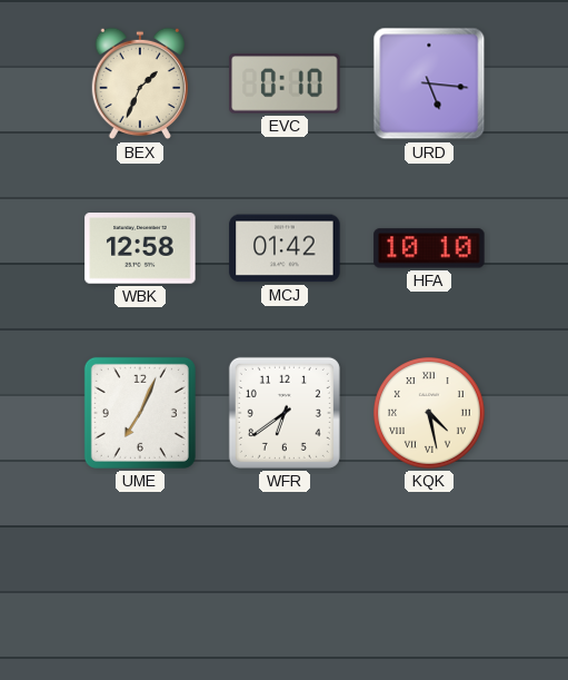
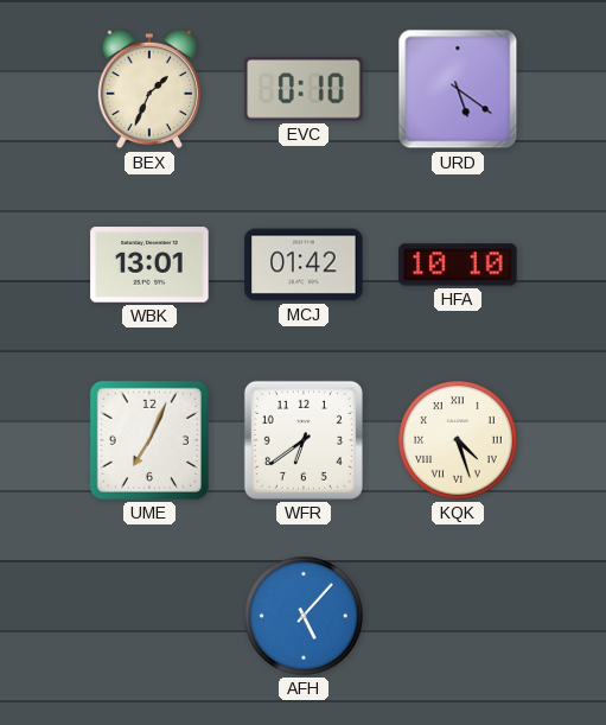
URD: 5:16 -> 5:21
WBK: 12:58 -> 13:01
KQK: 4:28 -> 4:27
AFH: none -> 5:07
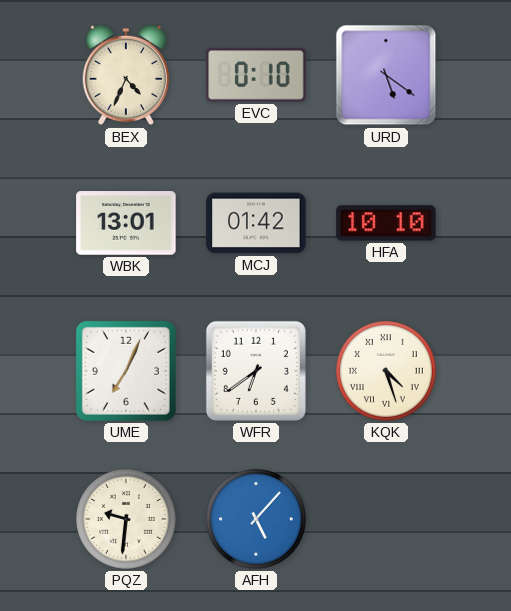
BEX: 1:34 -> 4:34
PQZ: none -> 9:31
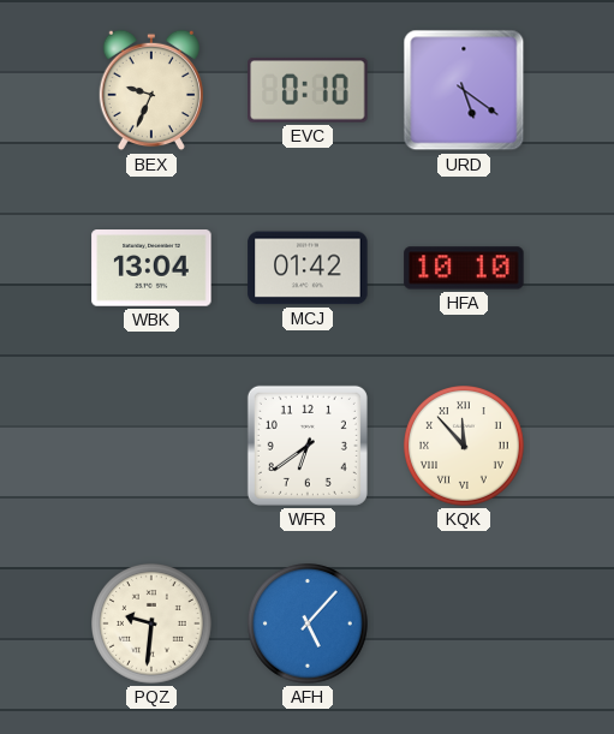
BEX: 4:34 -> 9:34
WBK: 13:01 -> 13:04
UME: 7:04 -> none
KQK: 4:27 -> 11:53
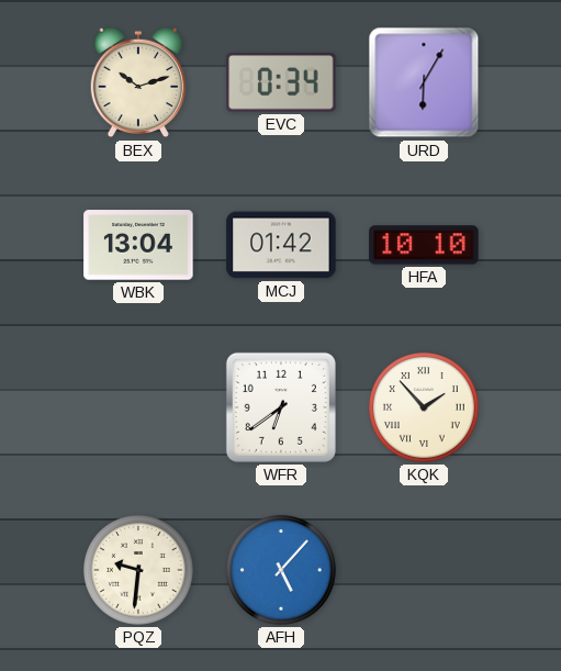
BEX: 9:34 -> 10:12
EVC: 0:10 -> 0:34
URD: 5:21 -> 6:05
KQK: 11:53 -> 1:53
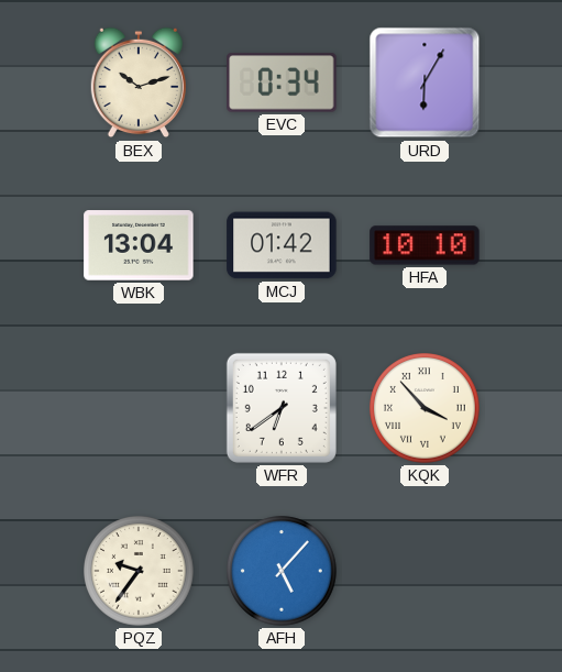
KQK: 1:53 -> 3:53
PQZ: 9:31 -> 9:36
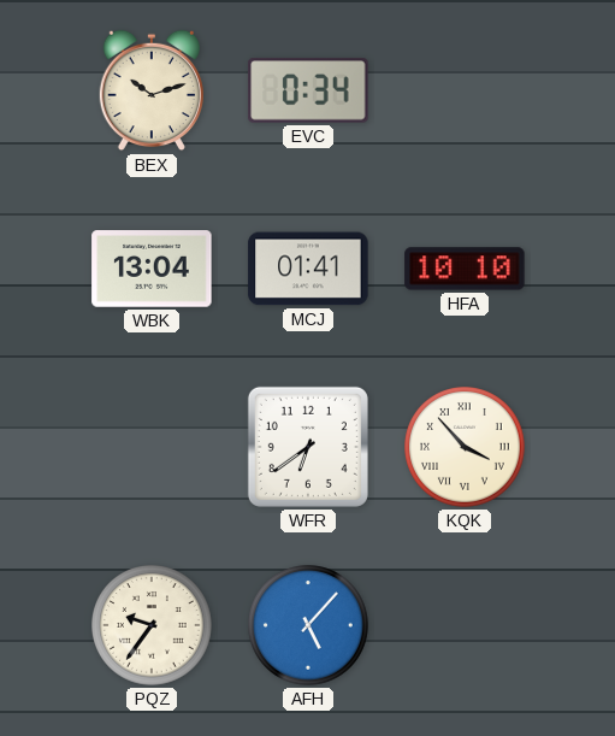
URD: 6:05 -> none
MCJ: 01:42 -> 01:41
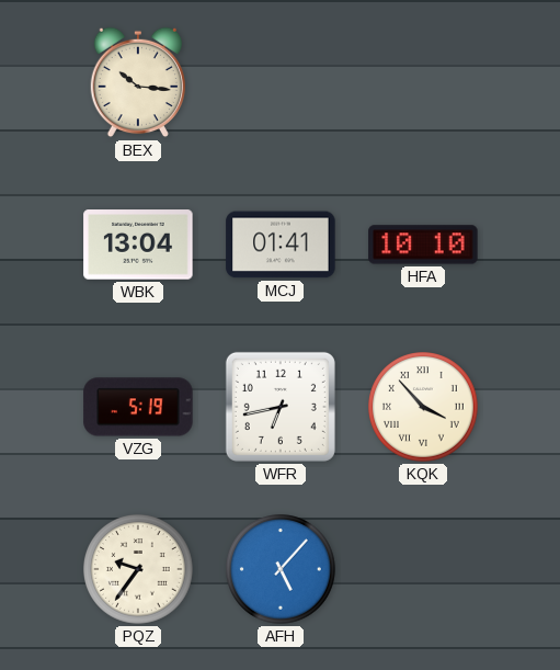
BEX: 10:12 -> 10:16
EVC: 0:34 -> none
VZG: none -> 5:19
WFR: 6:39 -> 6:43
